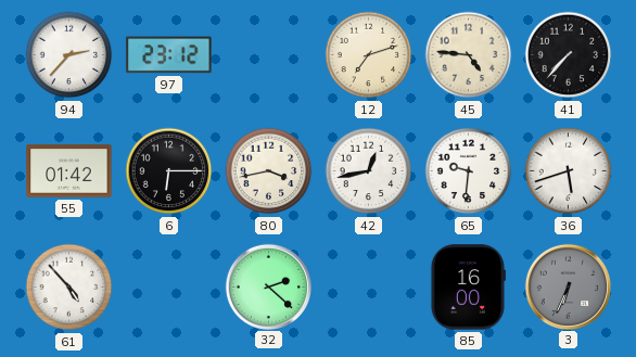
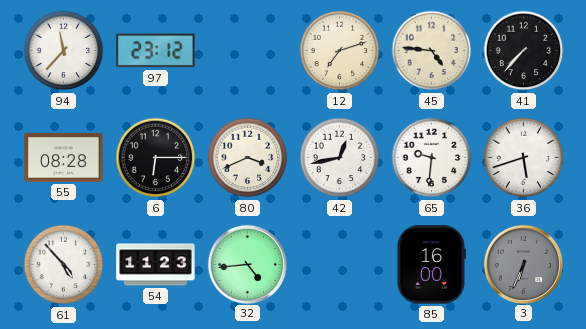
94: 2:37 -> 11:37
55: 01:42 -> 08:28
80: 3:43 -> 3:41
54: none -> 11:23
32: 2:22 -> 4:44
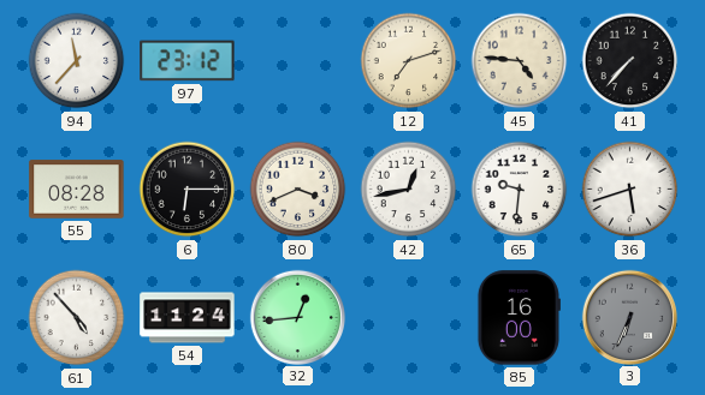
54: 11:23 -> 11:24
32: 4:44 -> 12:44
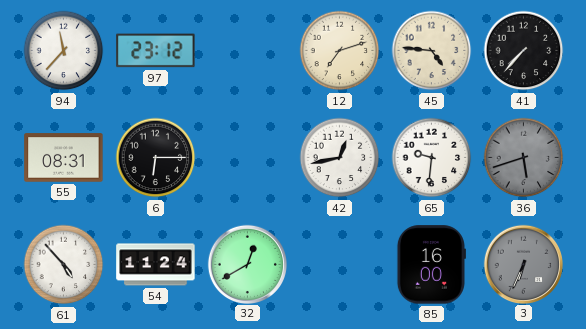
55: 08:28 -> 08:31
80: 3:41 -> none
36 dial: white -> grey
32: 12:44 -> 12:40
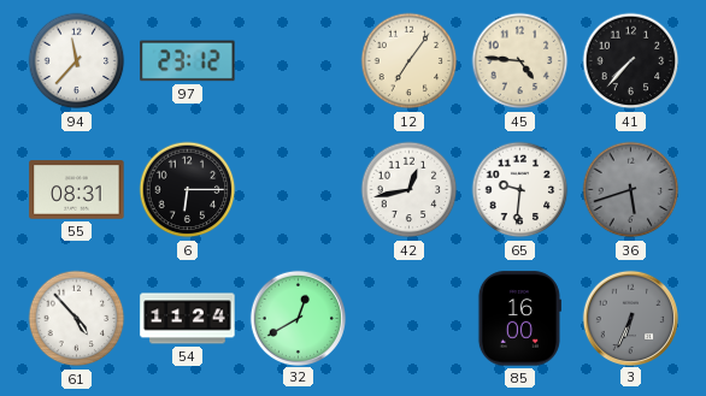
12: 7:12 -> 7:06
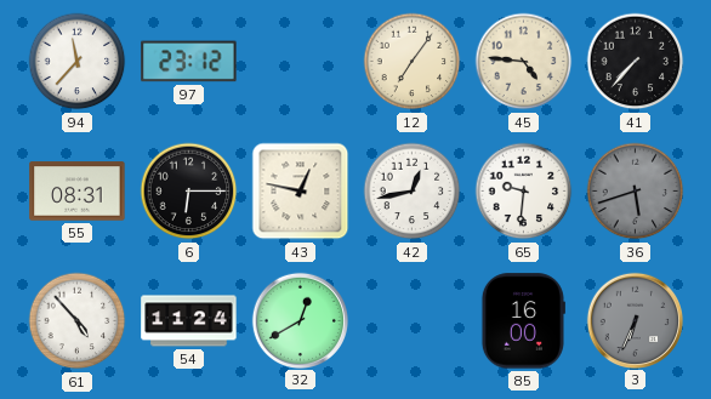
43: none -> 12:47
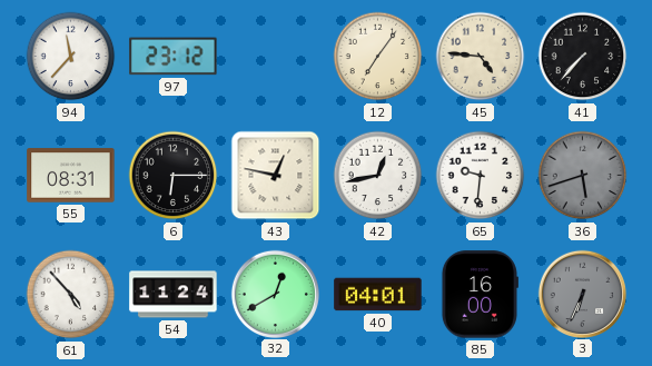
40: none -> 04:01
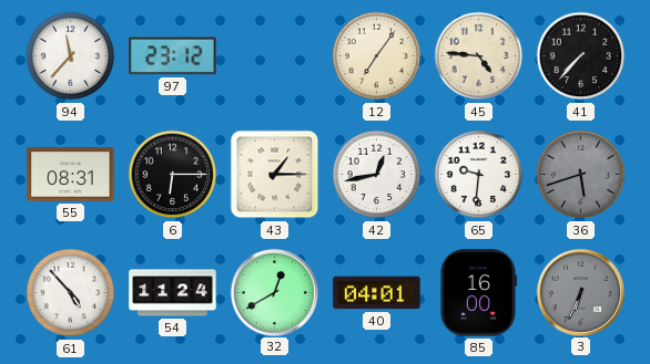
43: 12:47 -> 1:15
